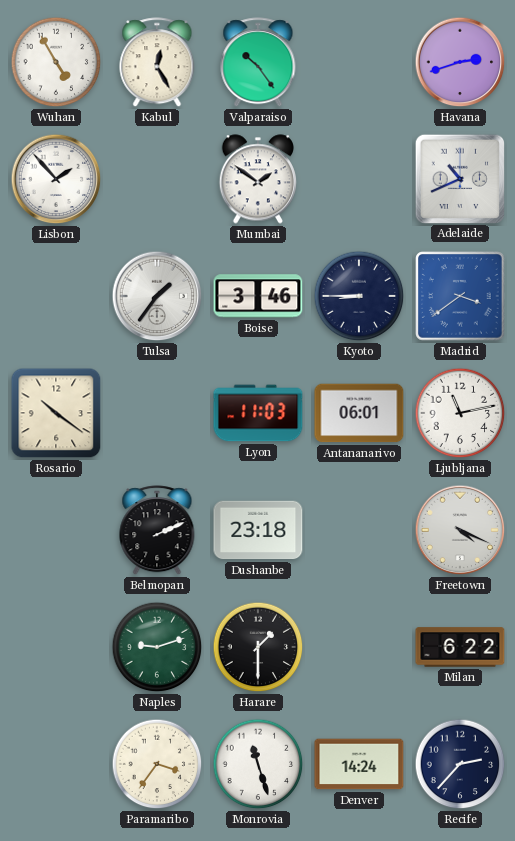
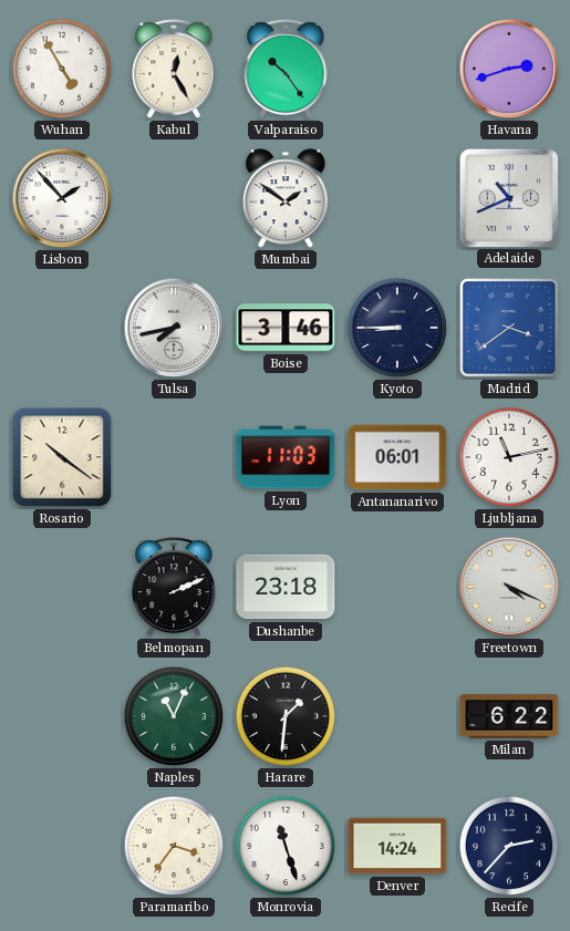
Tulsa: 1:36 -> 7:43
Naples: 9:12 -> 11:04
Harare: 1:30 -> 1:31
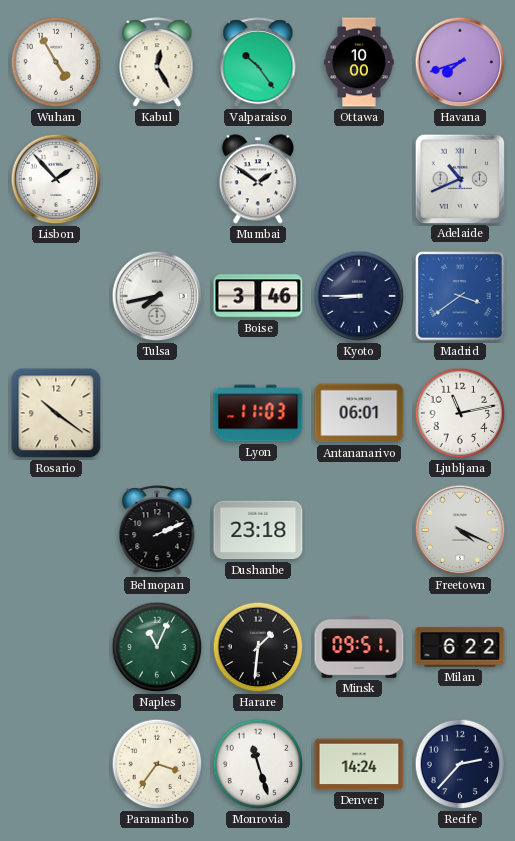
Ottawa: none -> 10:00
Havana: 2:42 -> 7:42
Minsk: none -> 09:51
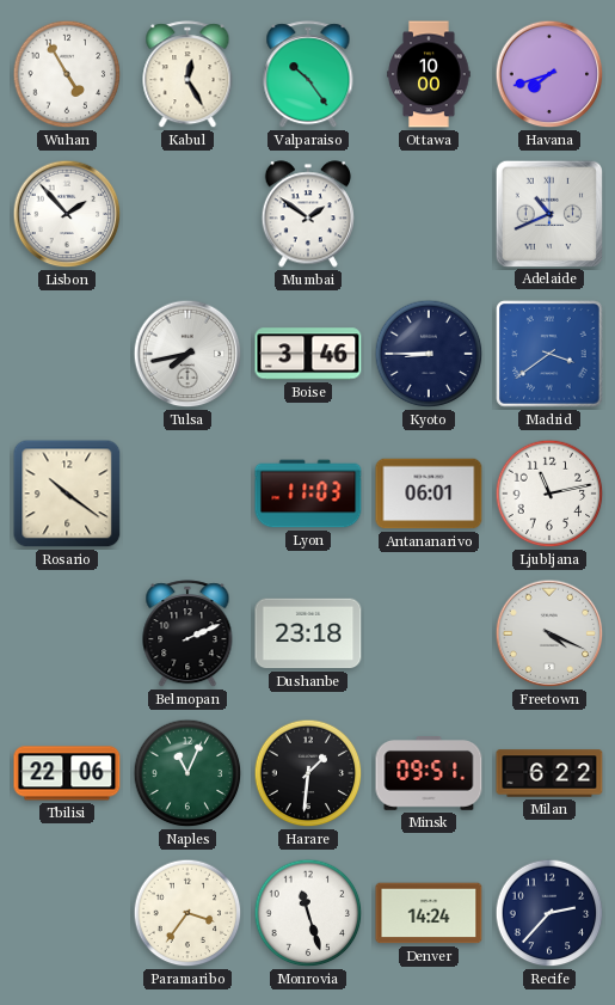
Tbilisi: none -> 22:06
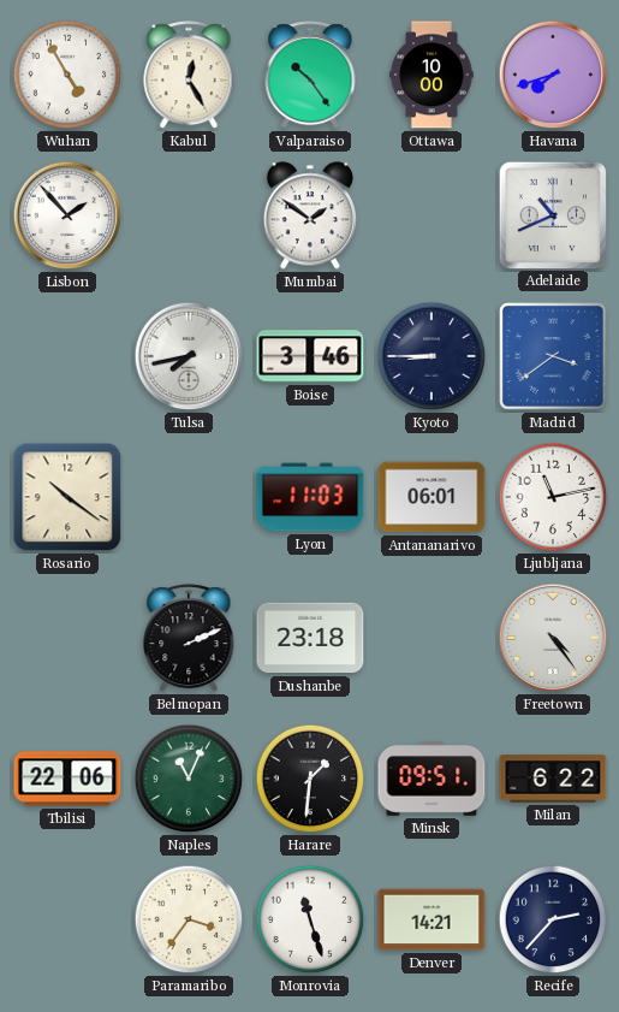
Freetown: 4:19 -> 4:24
Denver: 14:24 -> 14:21
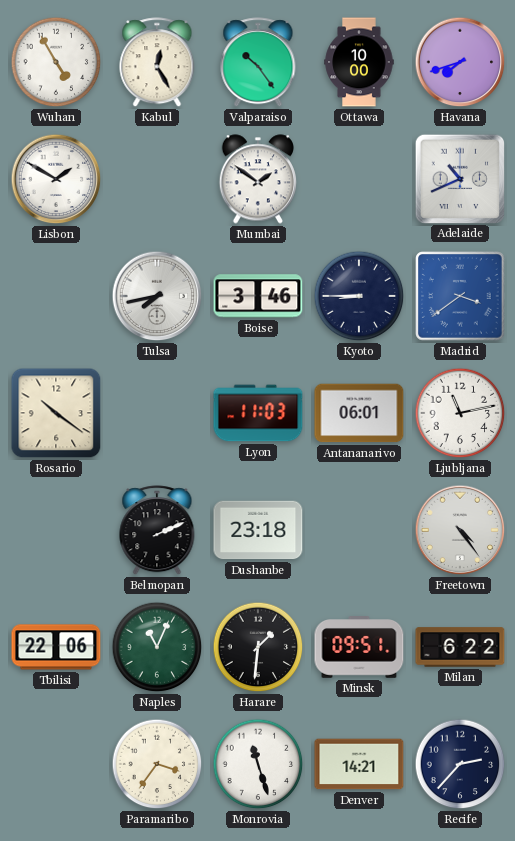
Lisbon: 1:53 -> 1:50
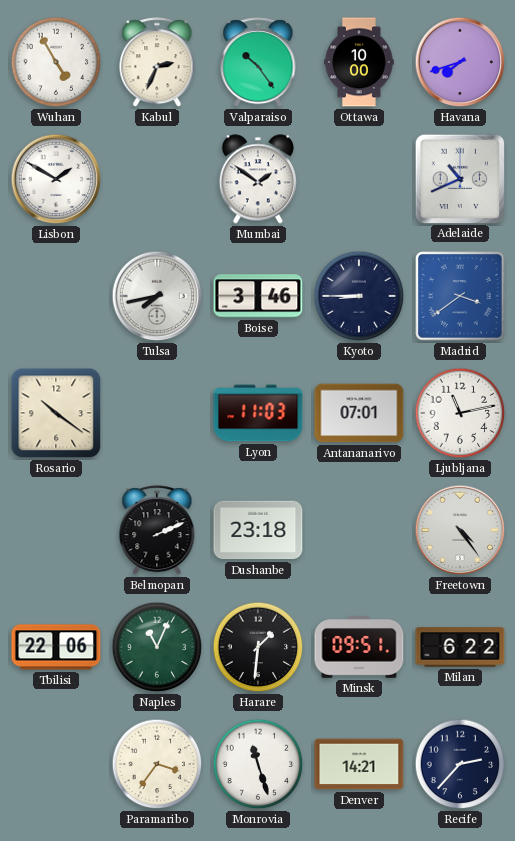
Kabul: 12:25 -> 2:34
Antananarivo: 06:01 -> 07:01
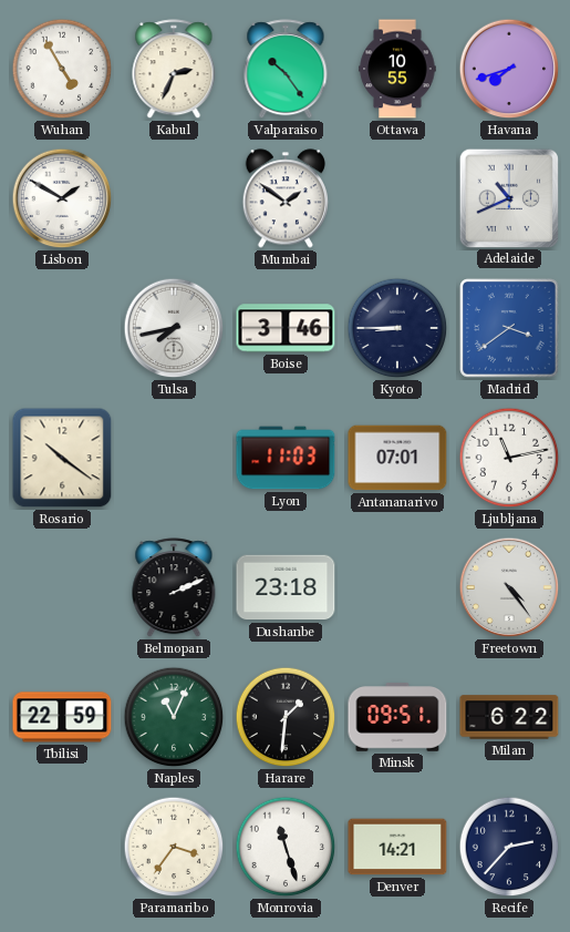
Ottawa: 10:00 -> 10:55
Tbilisi: 22:06 -> 22:59
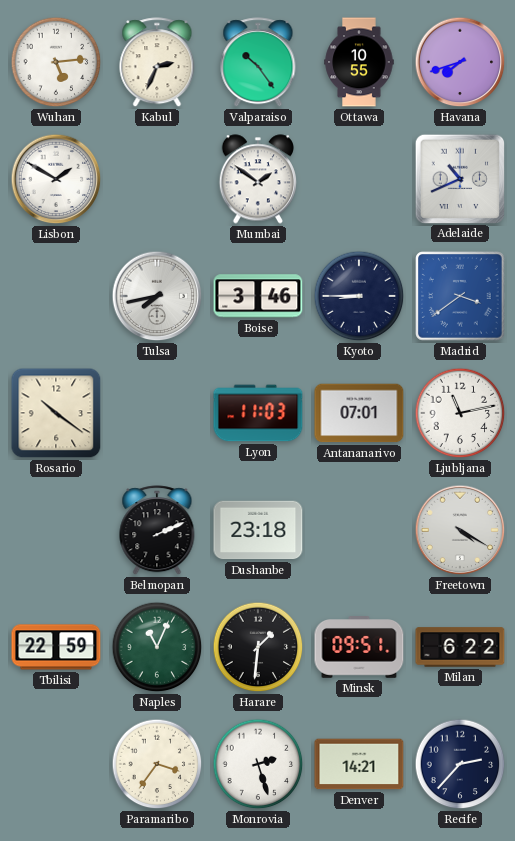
Wuhan: 4:55 -> 5:14
Freetown: 4:24 -> 4:20
Monrovia: 11:27 -> 2:27
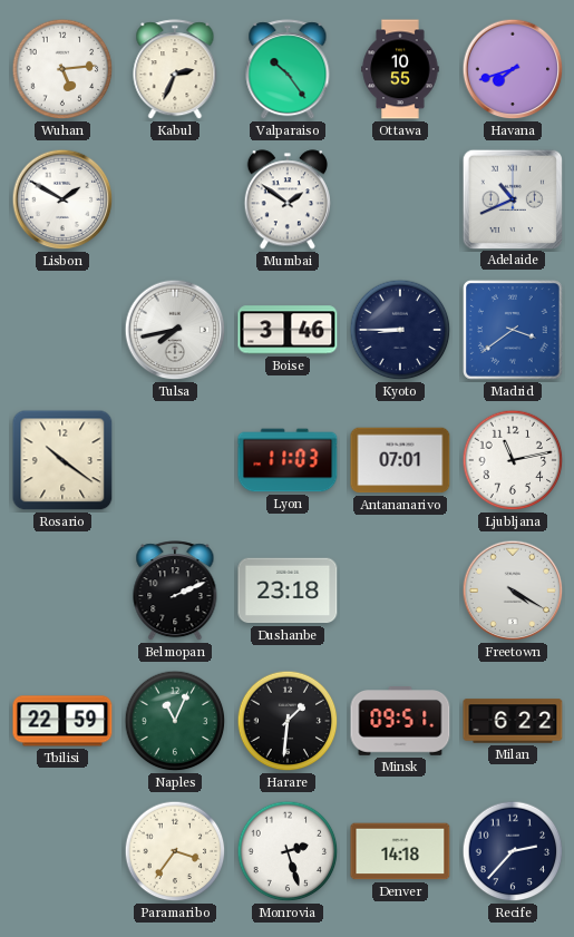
Denver: 14:21 -> 14:18
